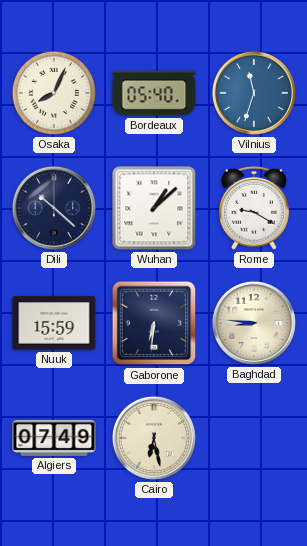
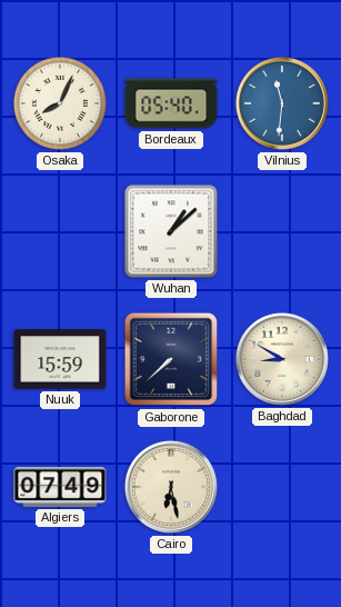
Vilnius: 11:33 -> 11:31
Dili: 10:22 -> none
Rome: 9:20 -> none
Gaborone: 6:31 -> 7:38
Baghdad: 8:46 -> 8:50
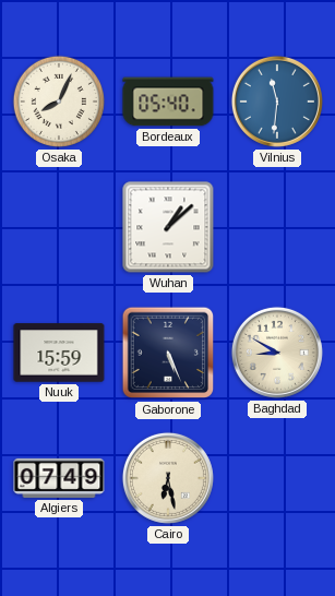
Gaborone: 7:38 -> 5:26
